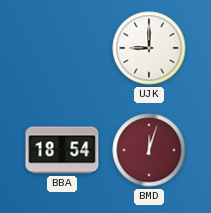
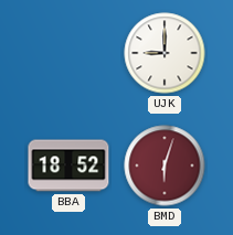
BBA: 18:54 -> 18:52
BMD: 12:03 -> 6:03
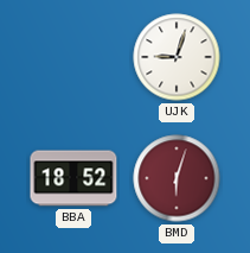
UJK: 9:00 -> 9:03
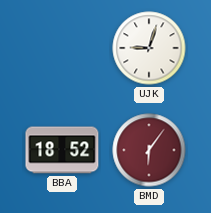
BMD: 6:03 -> 6:06
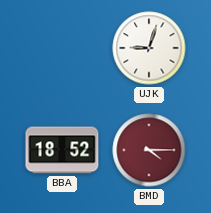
BMD: 6:06 -> 4:15
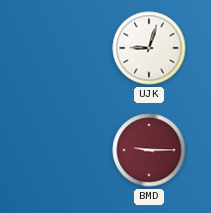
BBA: 18:52 -> none
BMD: 4:15 -> 9:15
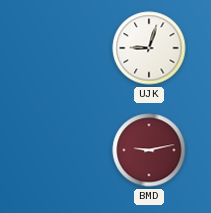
BMD: 9:15 -> 9:13
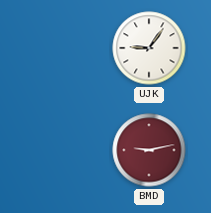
UJK: 9:03 -> 9:06
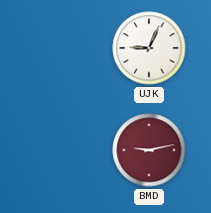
UJK: 9:06 -> 9:04
